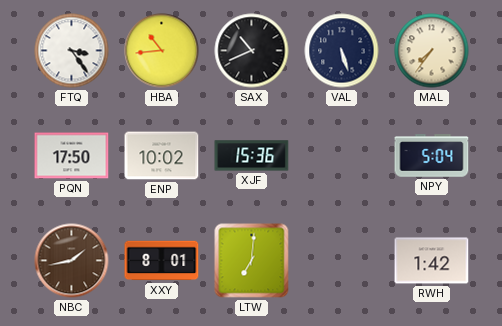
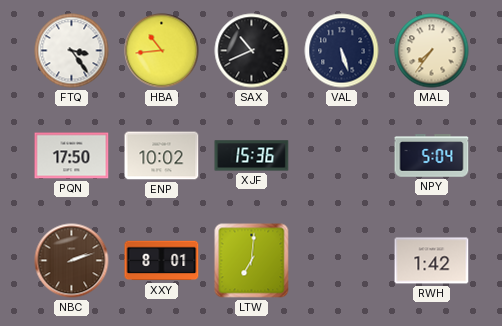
NBC: 1:43 -> 2:12
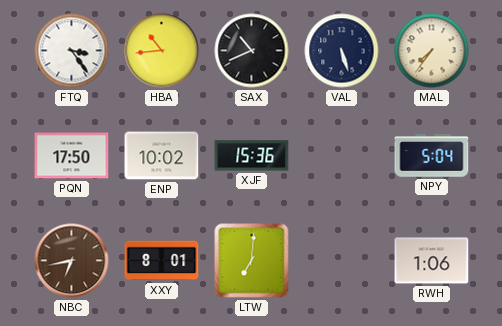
NBC: 2:12 -> 6:43
RWH: 1:42 -> 1:06
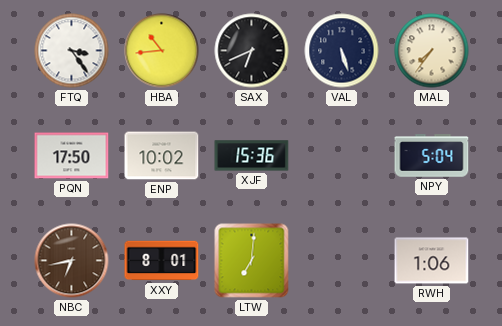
SAX: 10:41 -> 6:41
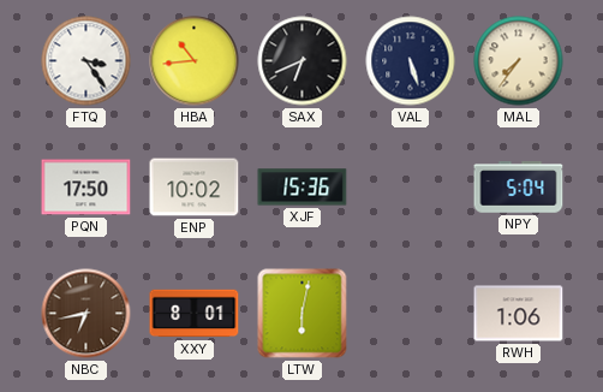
LTW: 7:01 -> 6:02
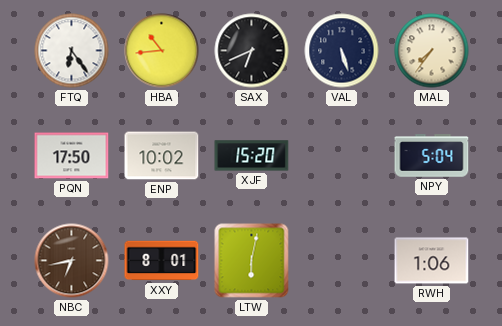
FTQ: 3:24 -> 6:24
XJF: 15:36 -> 15:20
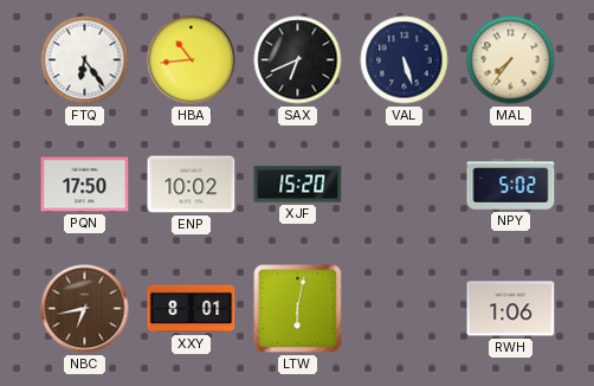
NPY: 5:04 -> 5:02
